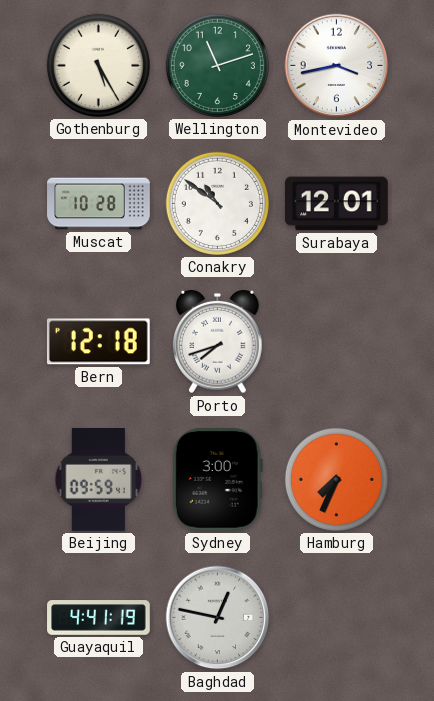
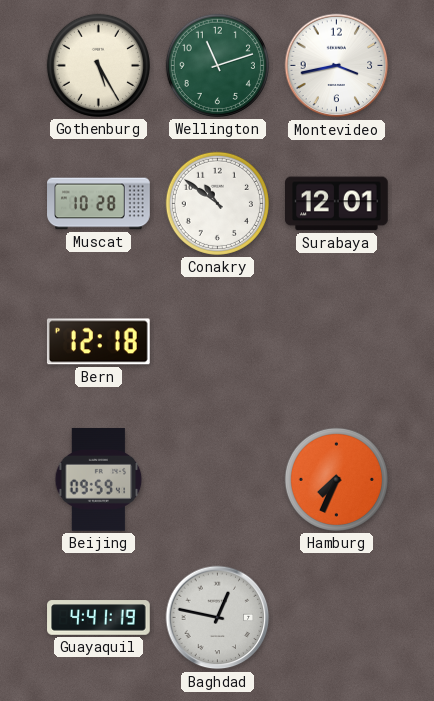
Porto: 7:42 -> none
Sydney: 3:00 -> none
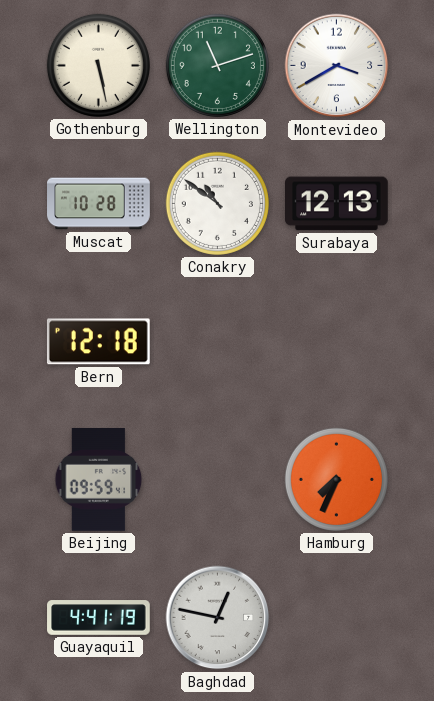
Gothenburg: 5:25 -> 5:28
Montevideo: 3:43 -> 3:40
Surabaya: 12:01 -> 12:13
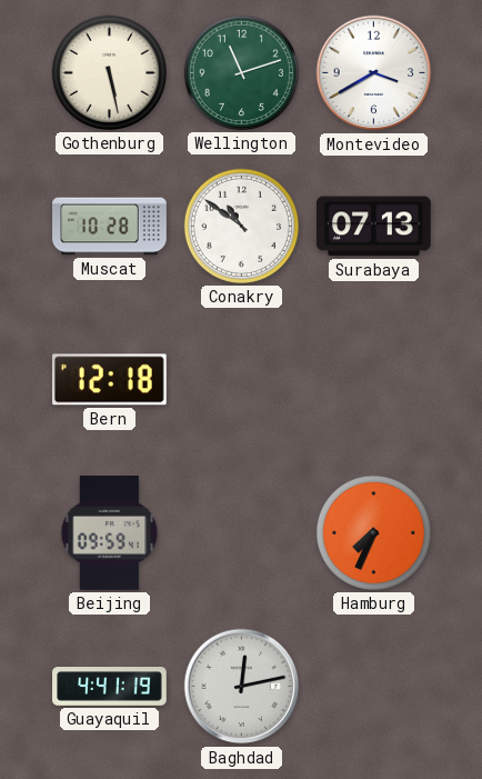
Surabaya: 12:13 -> 07:13
Baghdad: 12:47 -> 12:13
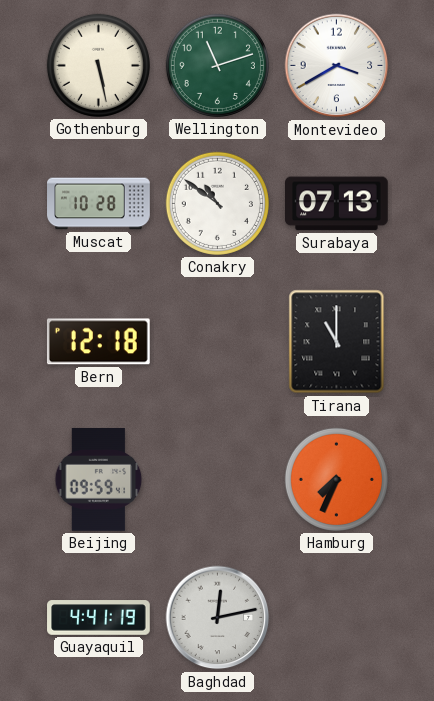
Tirana: none -> 11:00
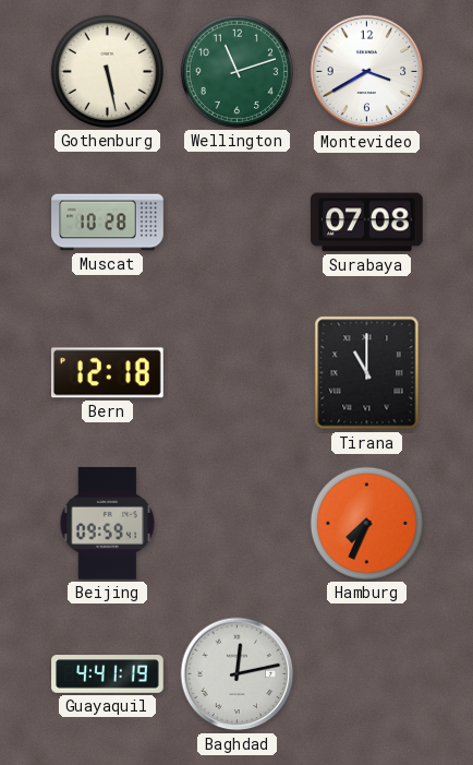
Conakry: 10:51 -> none
Surabaya: 07:13 -> 07:08
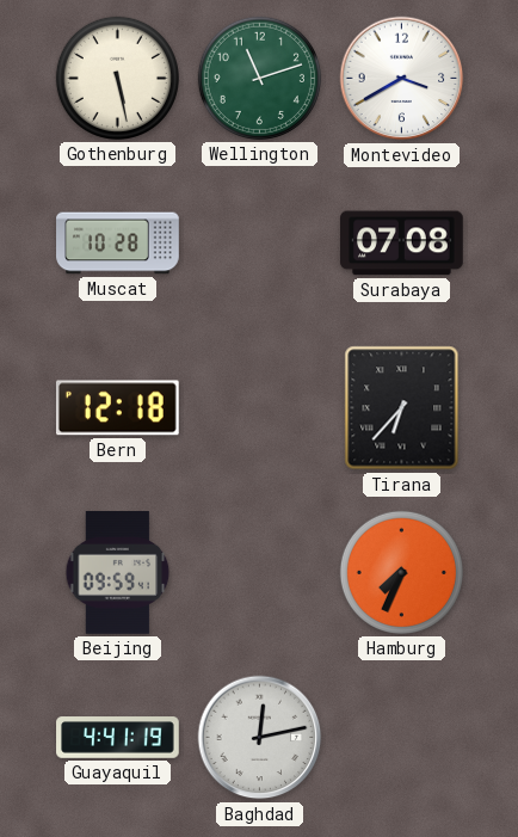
Tirana: 11:00 -> 6:37
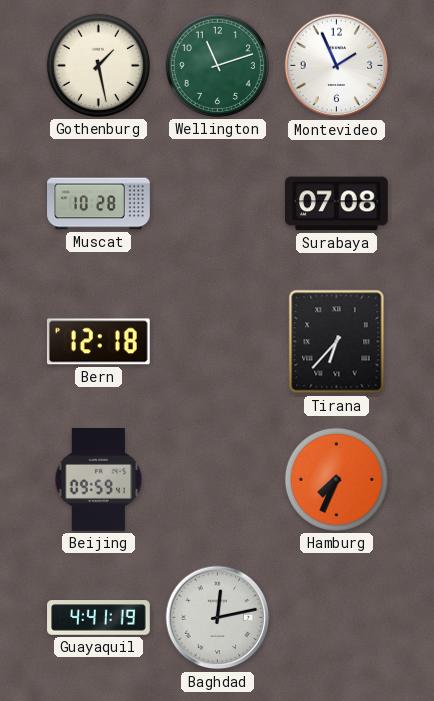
Gothenburg: 5:28 -> 1:28
Montevideo: 3:40 -> 1:56
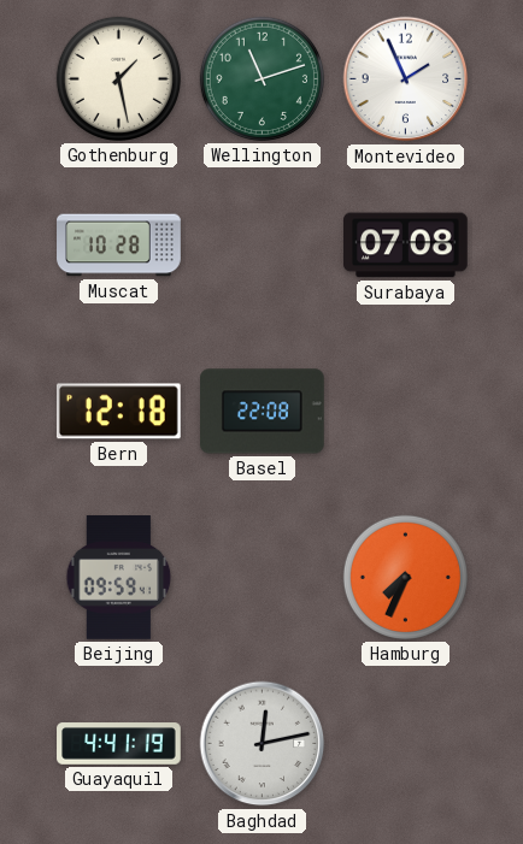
Basel: none -> 22:08
Tirana: 6:37 -> none
